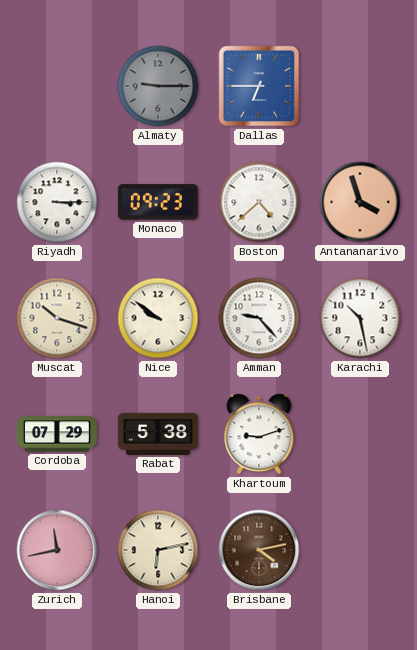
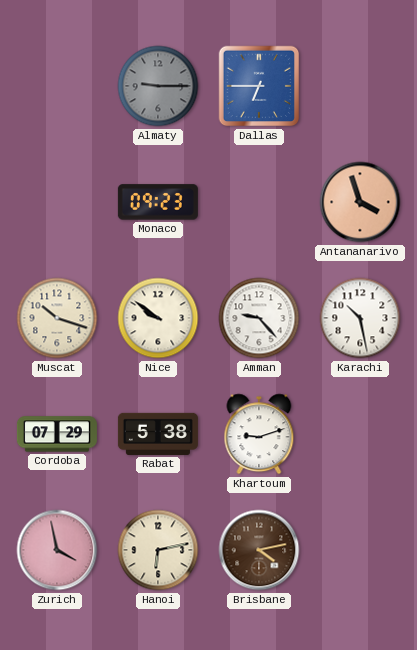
Riyadh: 3:15 -> none
Boston: 4:38 -> none
Zurich: 11:43 -> 3:58
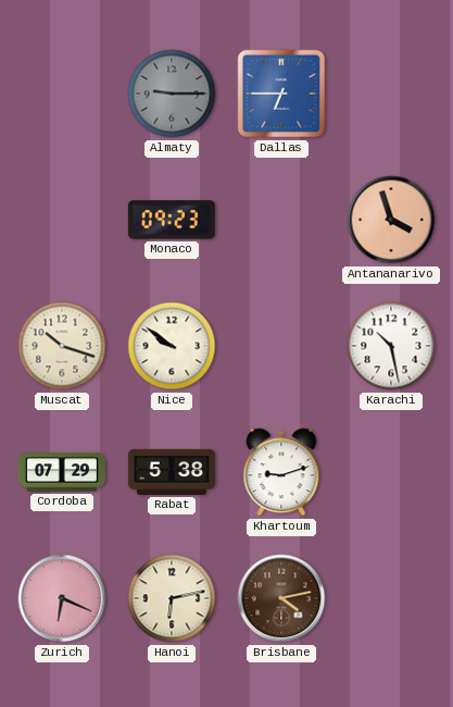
Amman: 9:23 -> none
Zurich: 3:58 -> 6:19
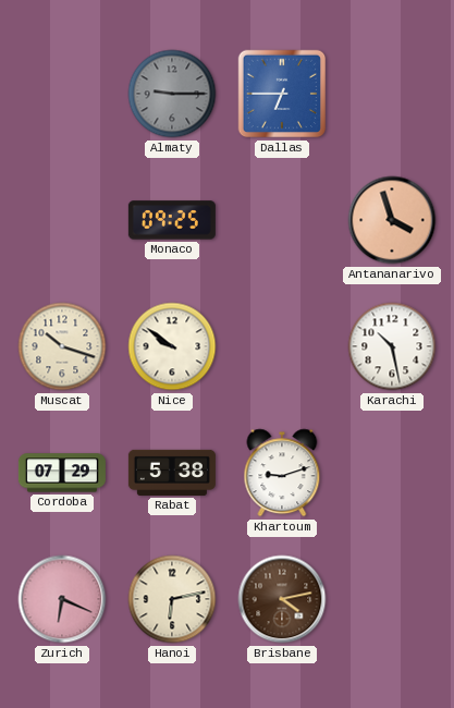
Monaco: 09:23 -> 09:25
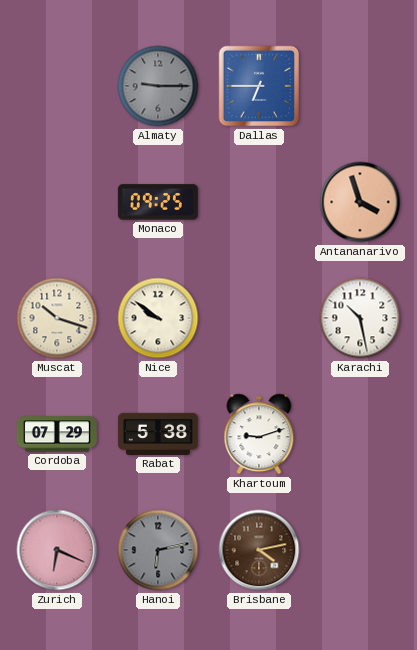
Hanoi dial: cream -> grey
